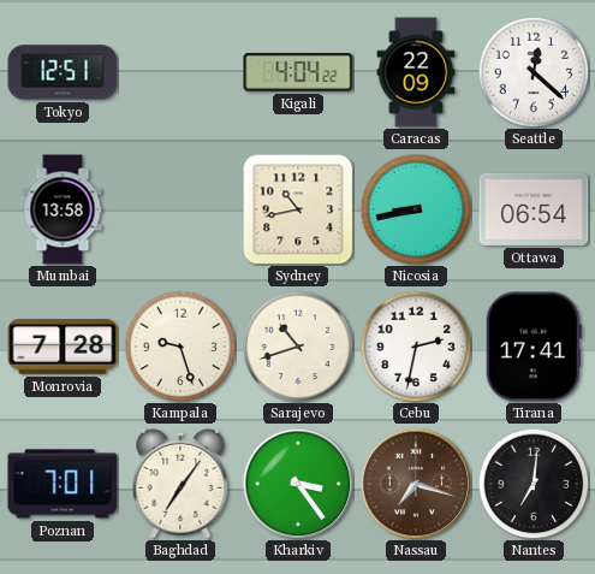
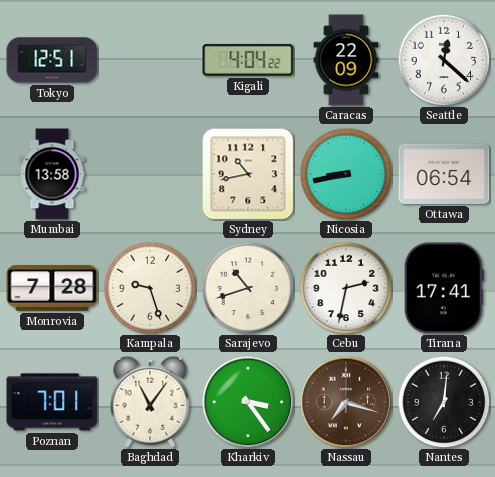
Baghdad: 7:06 -> 11:06
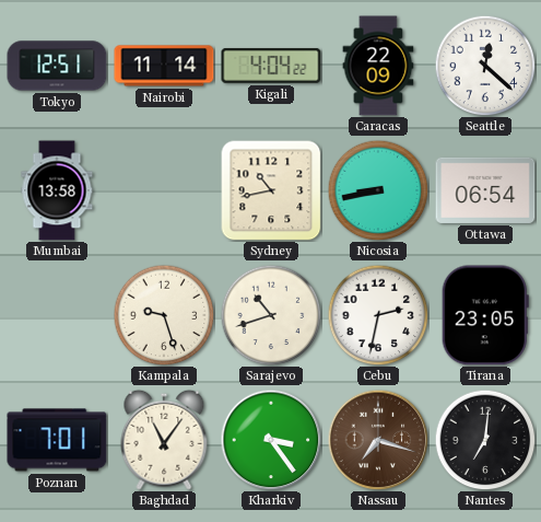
Nairobi: none -> 11:14
Monrovia: 7:28 -> none
Tirana: 17:41 -> 23:05
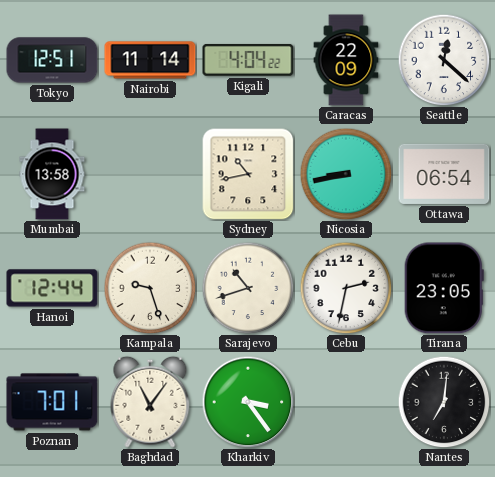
Hanoi: none -> 12:44
Nassau: 7:18 -> none
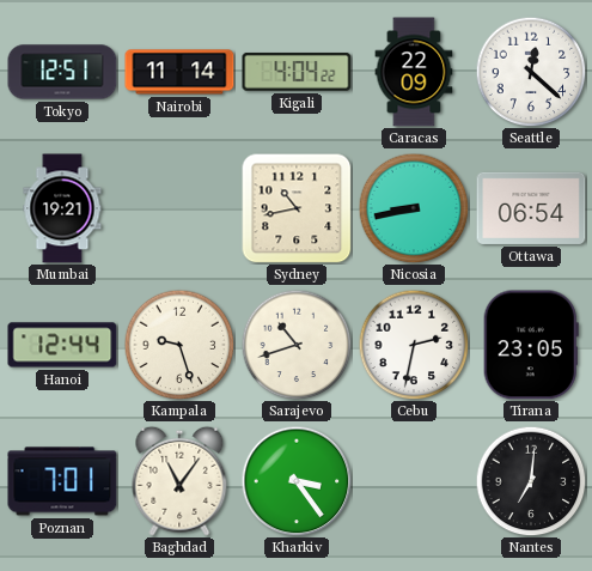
Mumbai: 13:58 -> 19:21
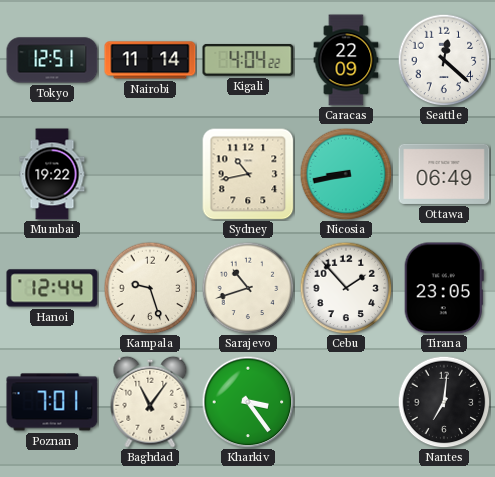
Mumbai: 19:21 -> 19:22
Ottawa: 06:54 -> 06:49
Cebu: 2:32 -> 1:53
